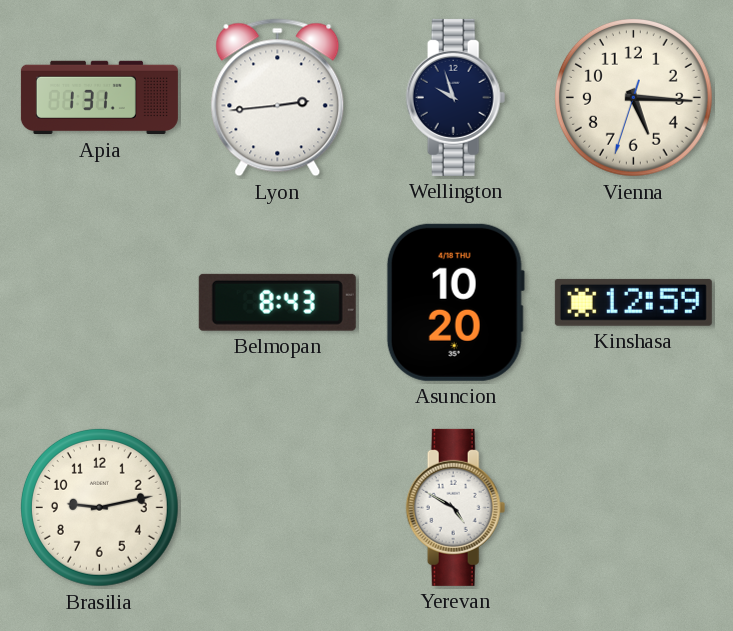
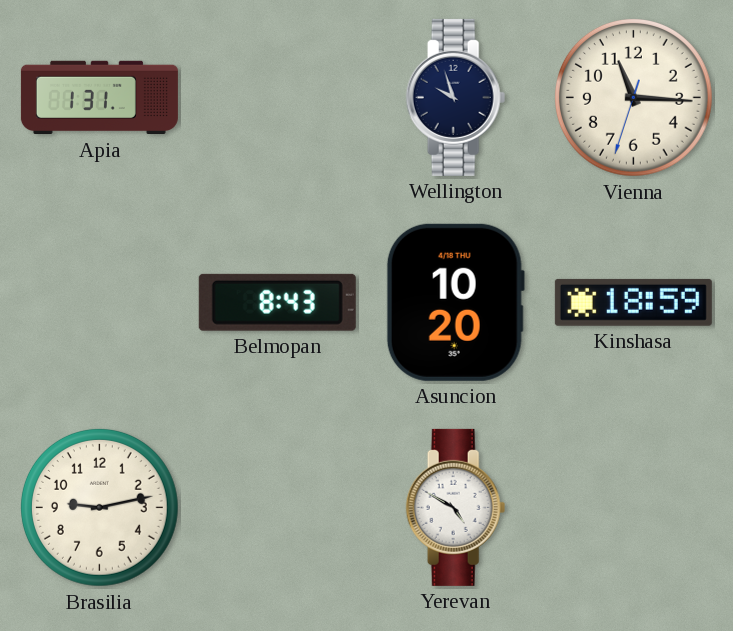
Lyon: 2:44 -> none
Vienna: 5:15 -> 11:15
Kinshasa: 12:59 -> 18:59
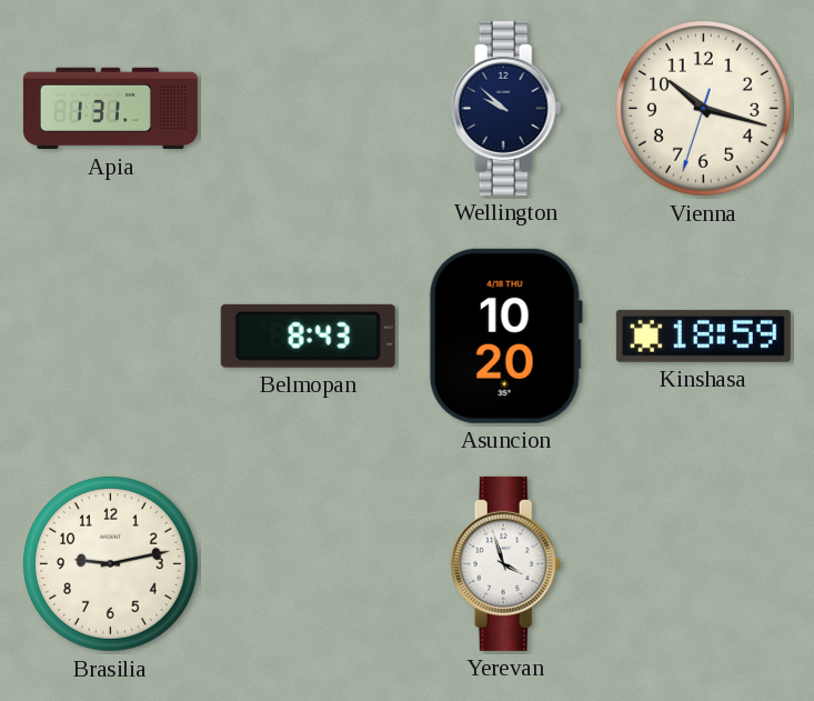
Wellington: 9:57 -> 9:52
Vienna: 11:15 -> 10:17
Yerevan: 4:50 -> 3:57
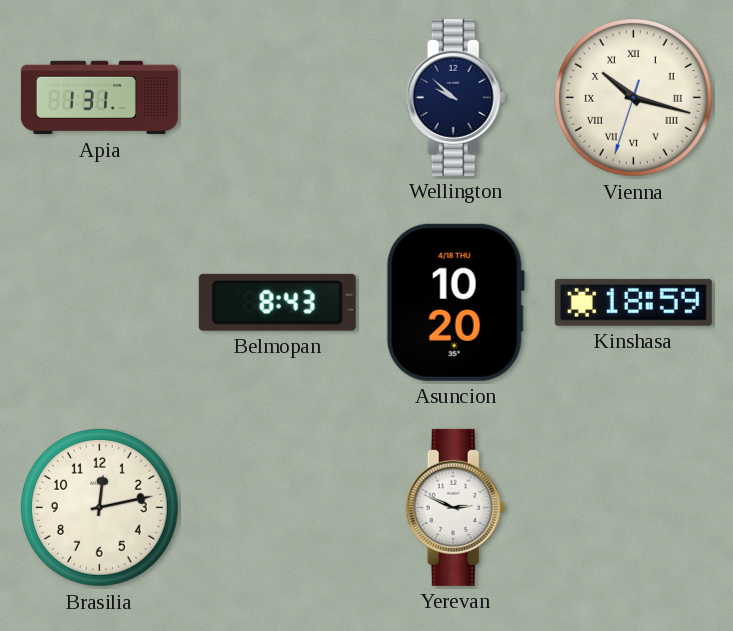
Vienna numerals: Arabic -> Roman
Brasilia: 9:13 -> 12:13
Yerevan: 3:57 -> 2:49
